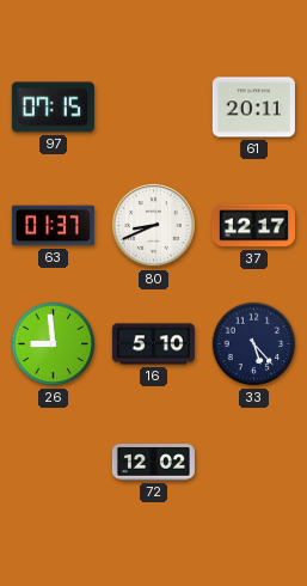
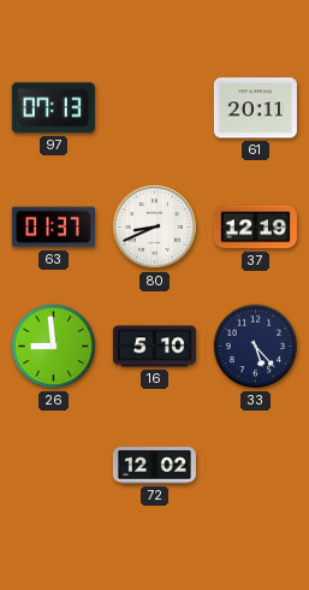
97: 07:15 -> 07:13
37: 12:17 -> 12:19
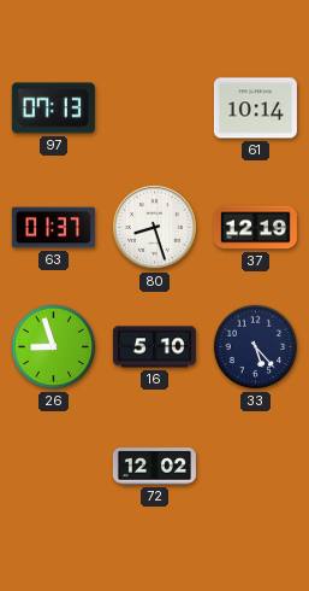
61: 20:11 -> 10:14
80: 8:41 -> 8:27
26: 8:59 -> 8:57
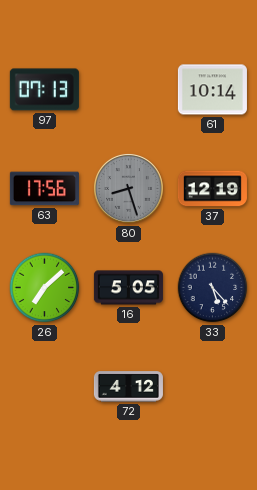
63: 01:37 -> 17:56
80 dial: white -> grey
26: 8:57 -> 7:08
16: 5:10 -> 5:05
72: 12:02 -> 4:12
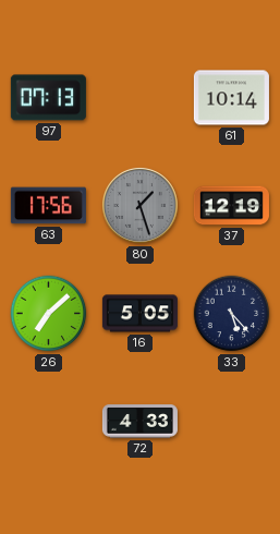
80: 8:27 -> 1:27
72: 4:12 -> 4:33
